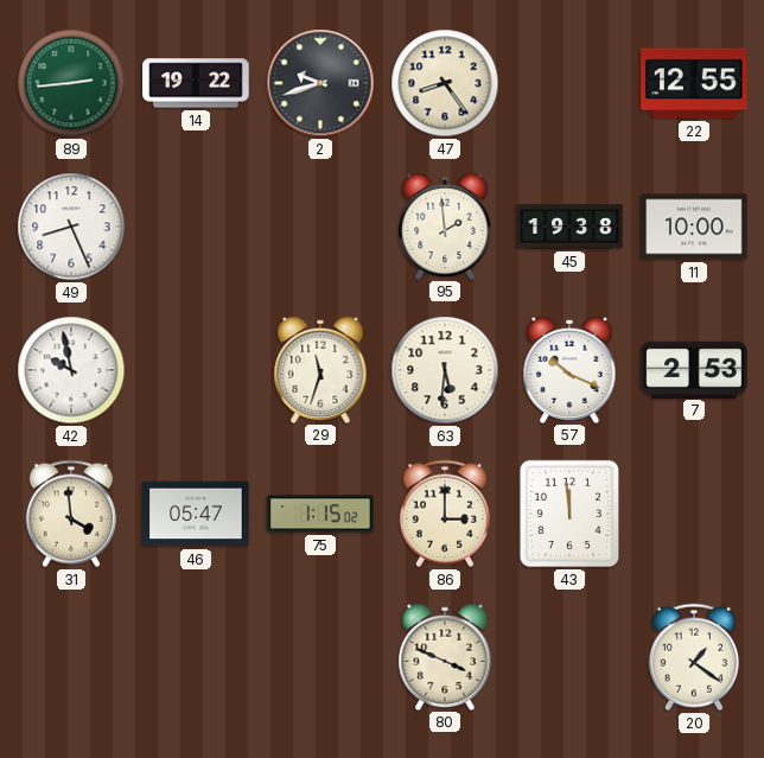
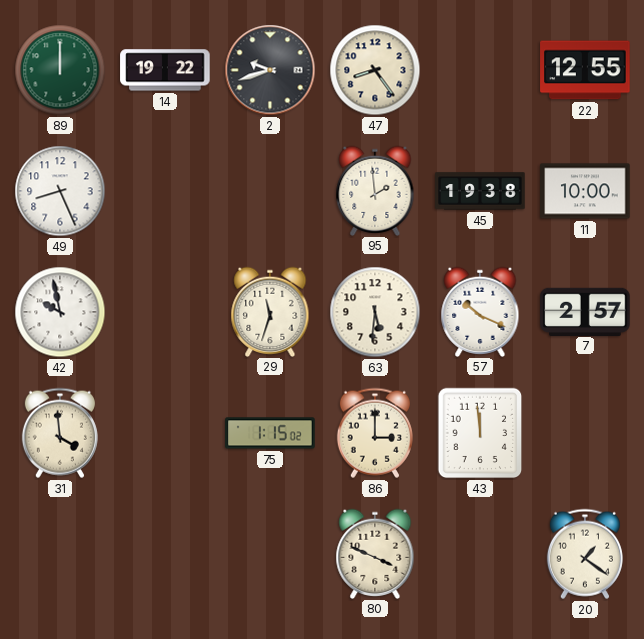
89: 2:44 -> 12:00
7: 2:53 -> 2:57
46: 05:47 -> none
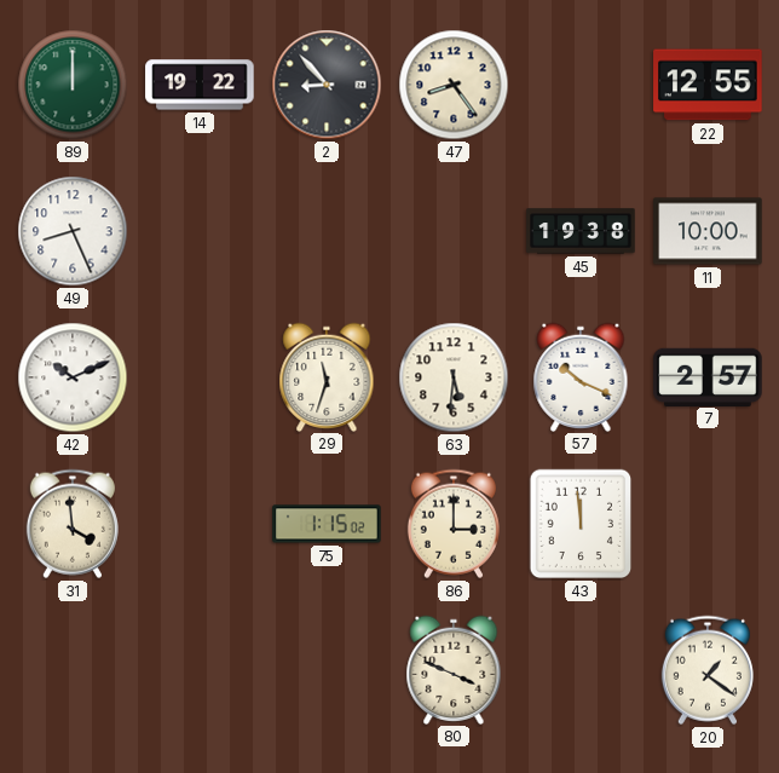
2: 9:42 -> 8:53
95: 1:59 -> none
42: 9:58 -> 10:11
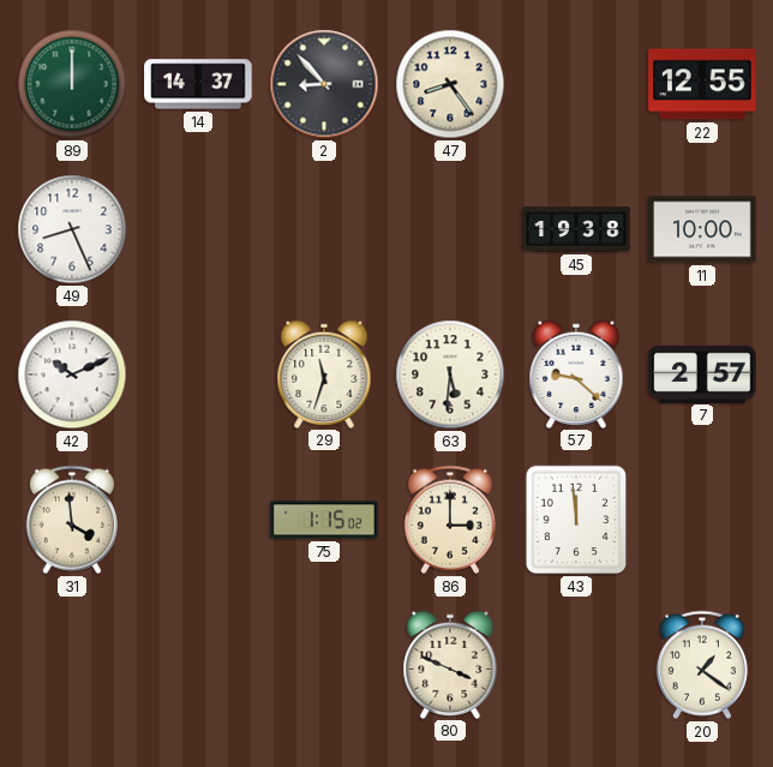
14: 19:22 -> 14:37
57: 10:19 -> 9:22
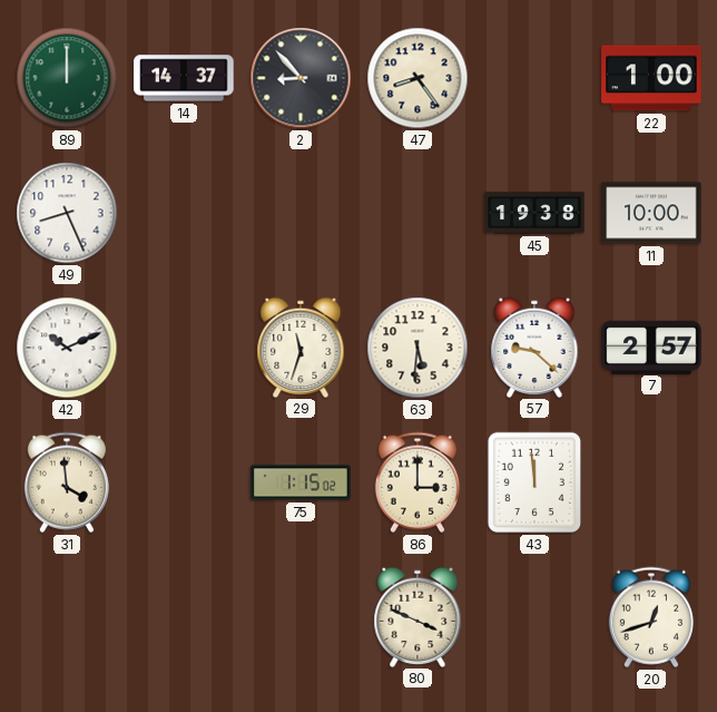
22: 12:55 -> 1:00
20: 1:21 -> 12:42
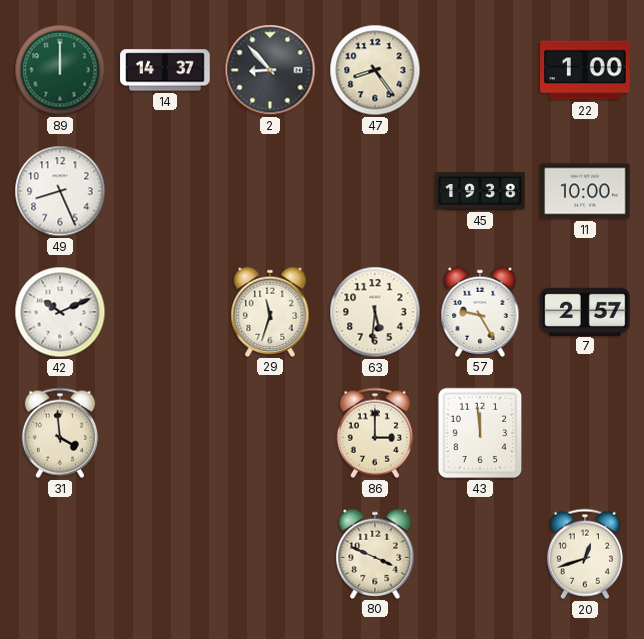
57: 9:22 -> 9:25
75: 1:15 -> none
